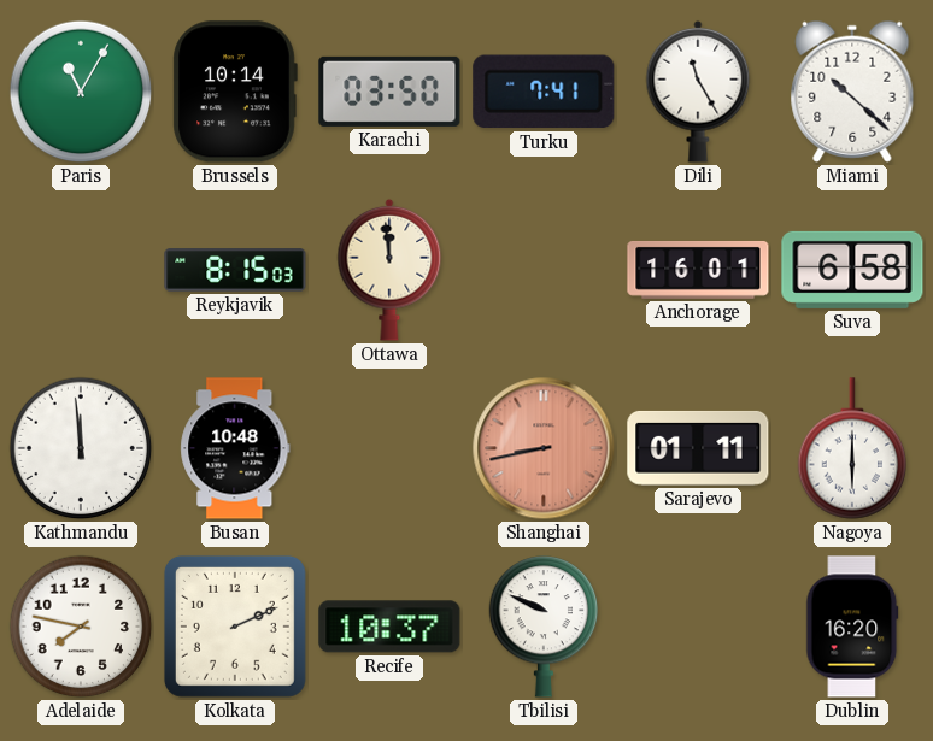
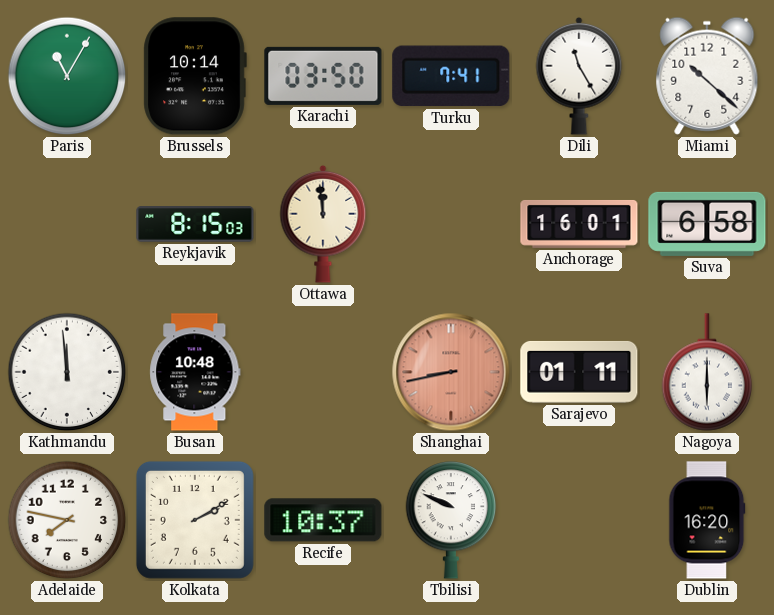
Kolkata: 2:11 -> 2:10
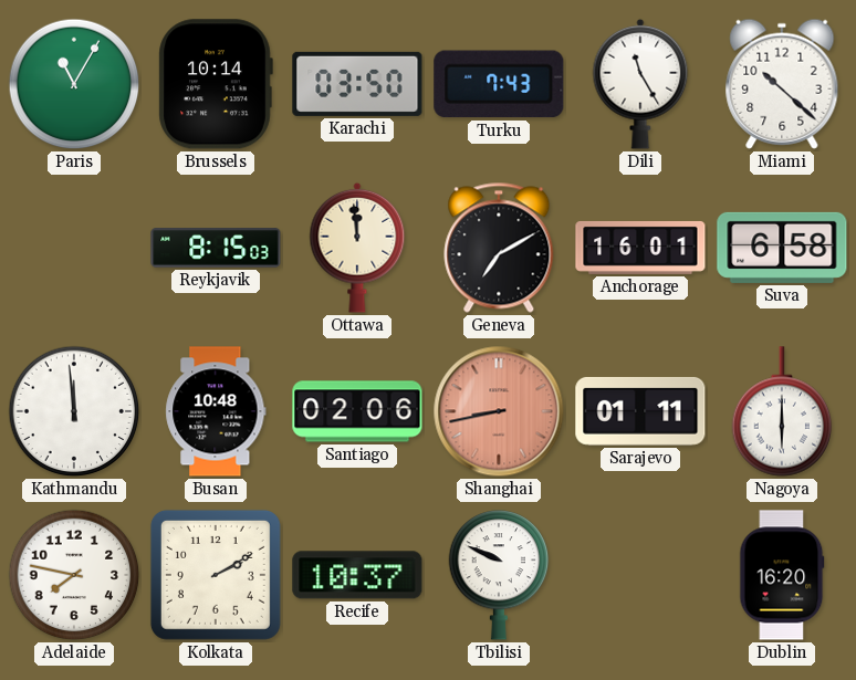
Turku: 7:41 -> 7:43
Geneva: none -> 7:10
Santiago: none -> 02:06
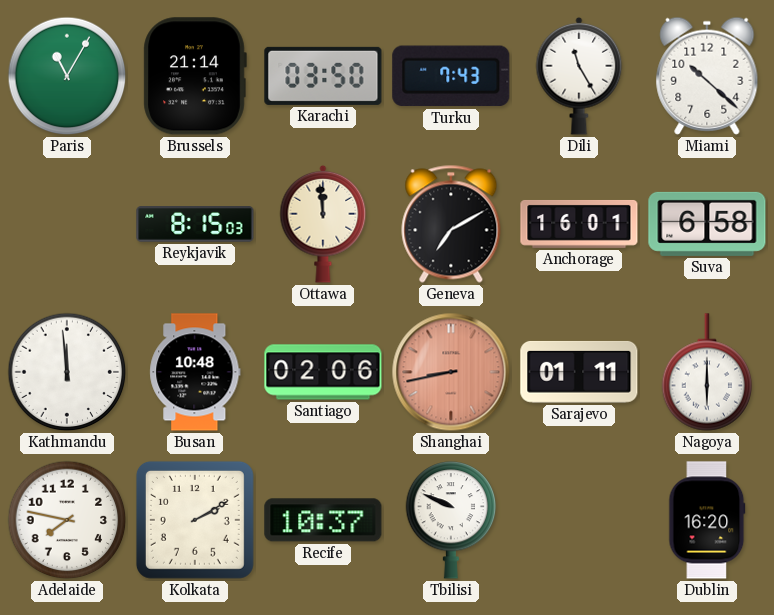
Brussels: 10:14 -> 21:14
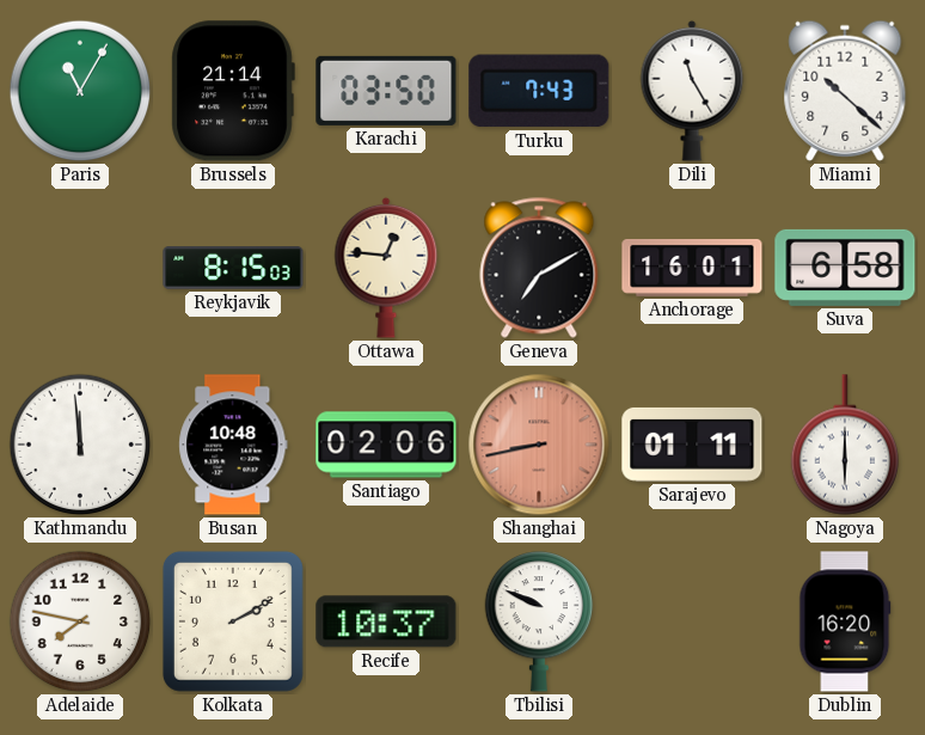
Ottawa: 11:59 -> 12:46
